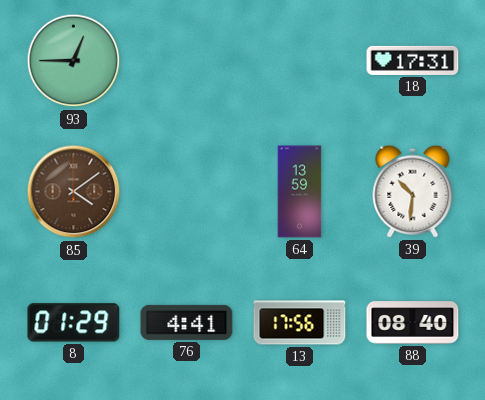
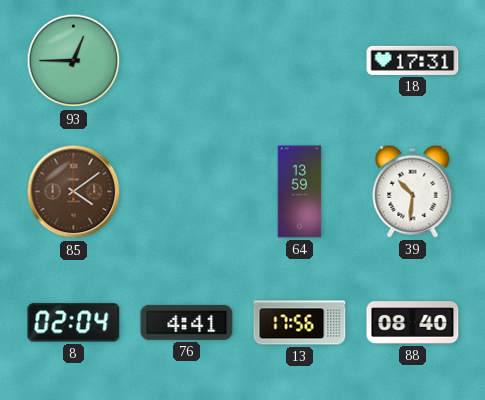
8: 01:29 -> 02:04
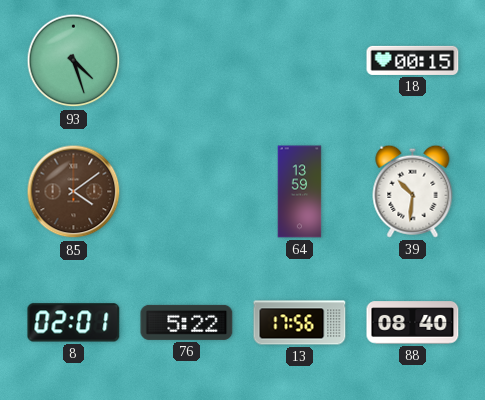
93: 12:45 -> 4:27
18: 17:31 -> 00:15
8: 02:04 -> 02:01
76: 4:41 -> 5:22
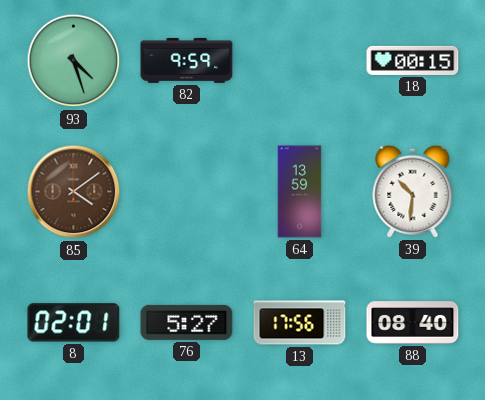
82: none -> 9:59
76: 5:22 -> 5:27
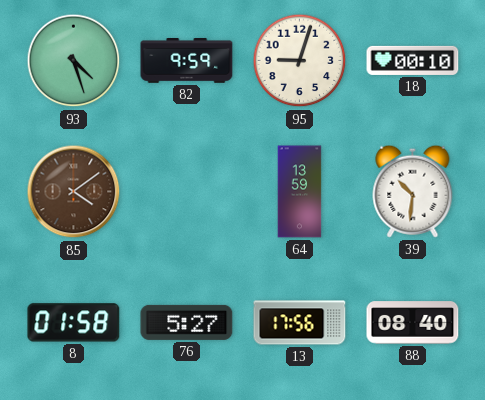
95: none -> 9:03
18: 00:15 -> 00:10
8: 02:01 -> 01:58
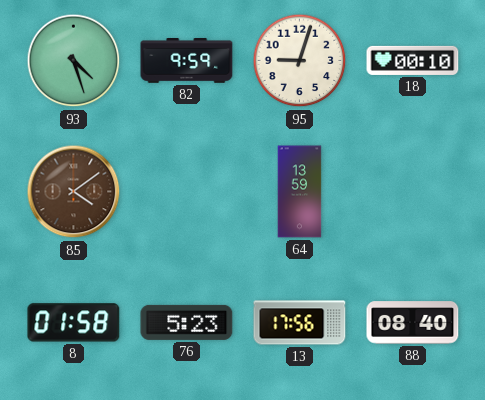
39: 10:31 -> none
76: 5:27 -> 5:23
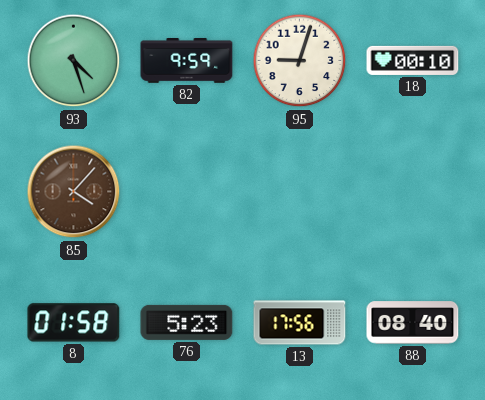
85: 4:09 -> 4:07
64: 13:59 -> none
